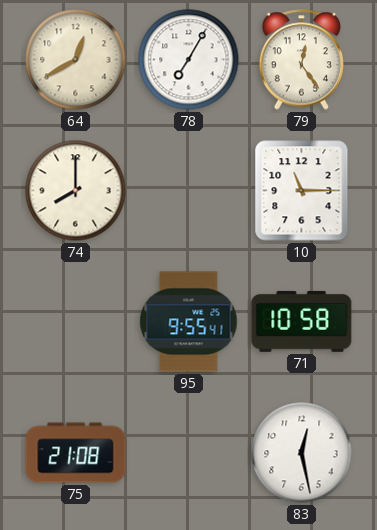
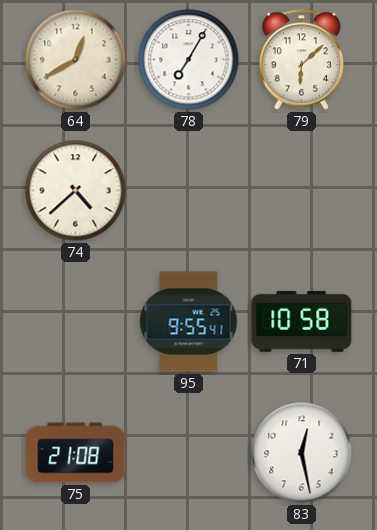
79: 12:24 -> 6:08
74: 8:00 -> 4:38
10: 11:15 -> none
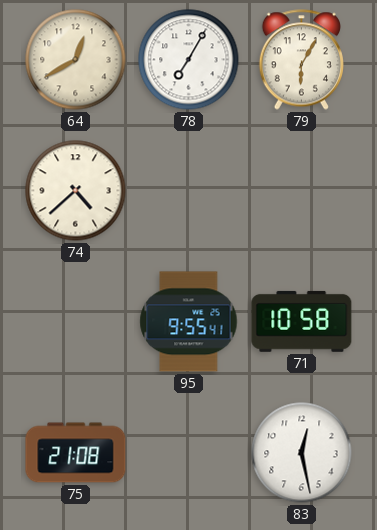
79: 6:08 -> 6:05
